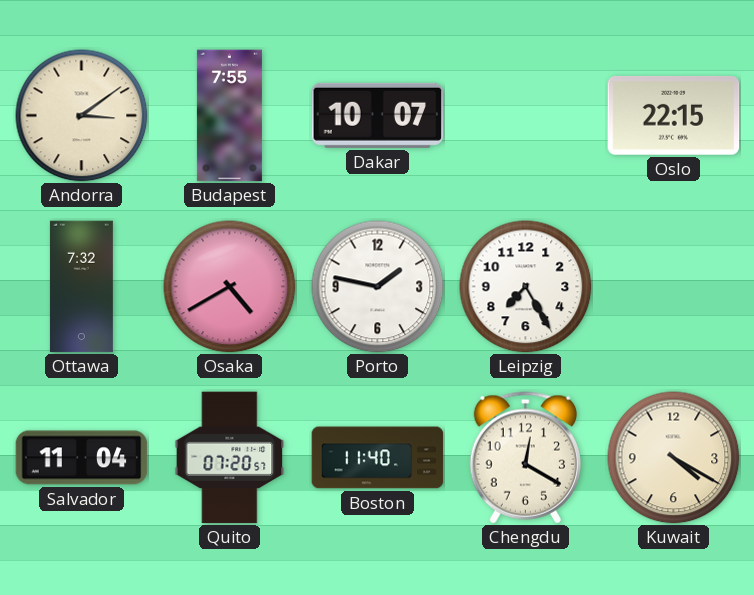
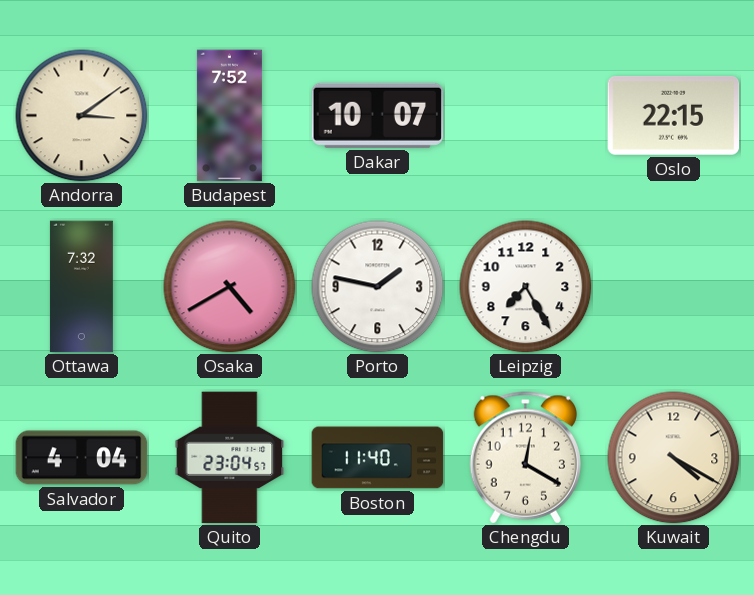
Budapest: 7:55 -> 7:52
Salvador: 11:04 -> 4:04
Quito: 07:20 -> 23:04
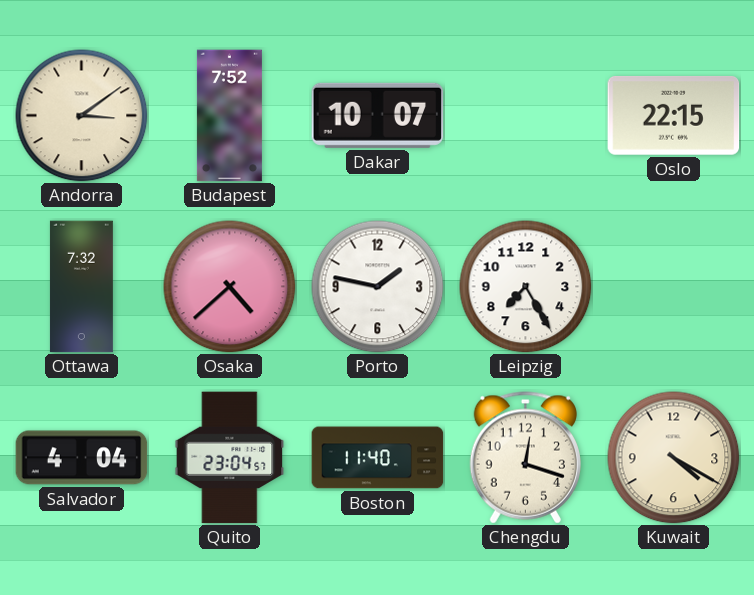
Osaka: 4:40 -> 4:38
Chengdu: 12:20 -> 12:18
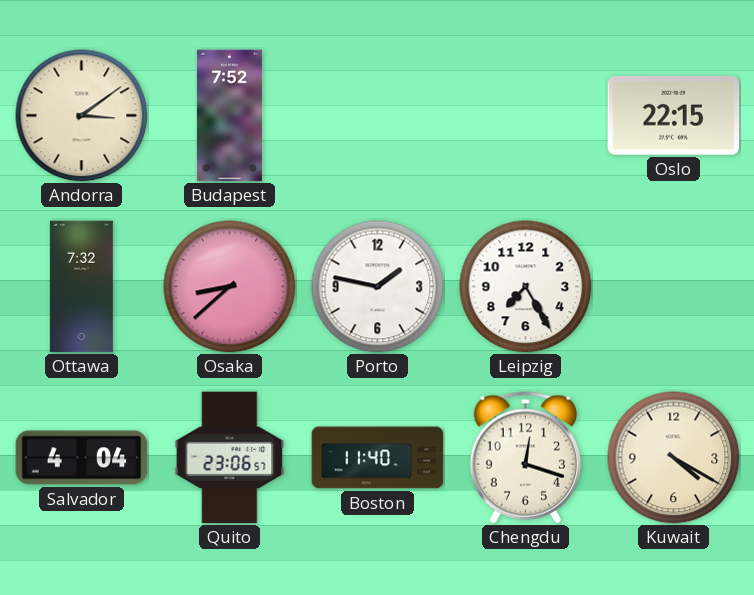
Dakar: 10:07 -> none
Osaka: 4:38 -> 8:38
Quito: 23:04 -> 23:06
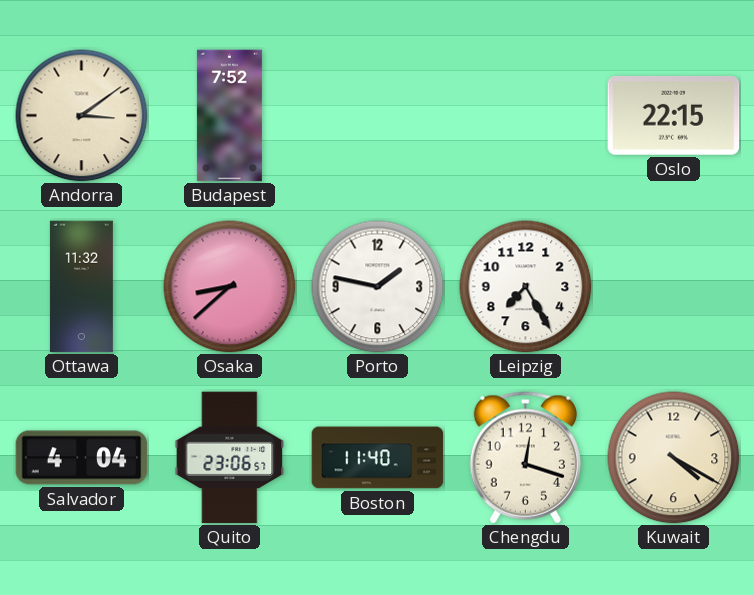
Ottawa: 7:32 -> 11:32
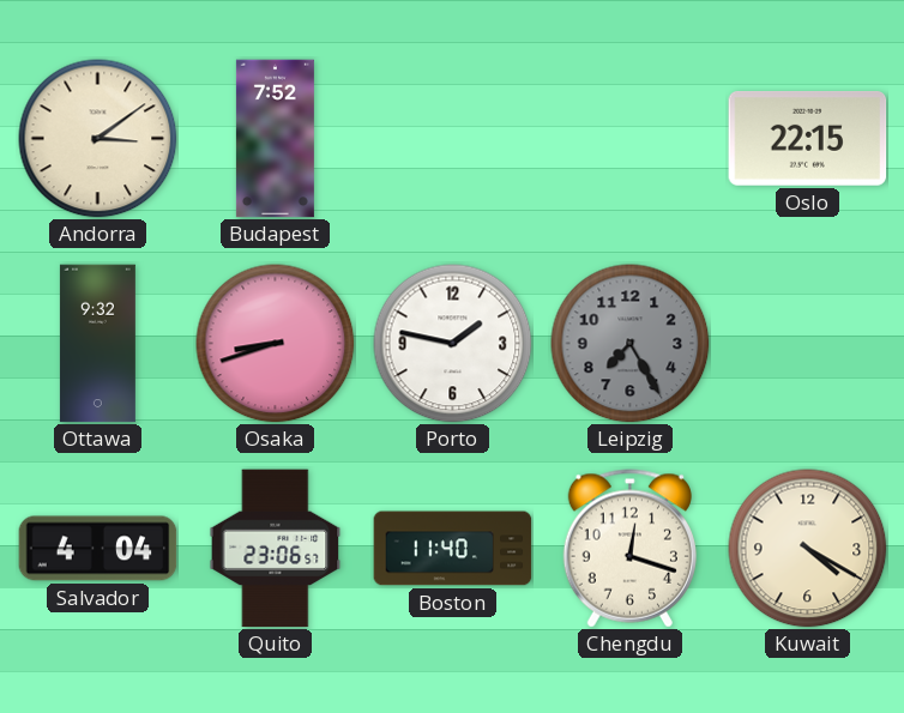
Ottawa: 11:32 -> 9:32
Osaka: 8:38 -> 8:42
Leipzig dial: white -> grey
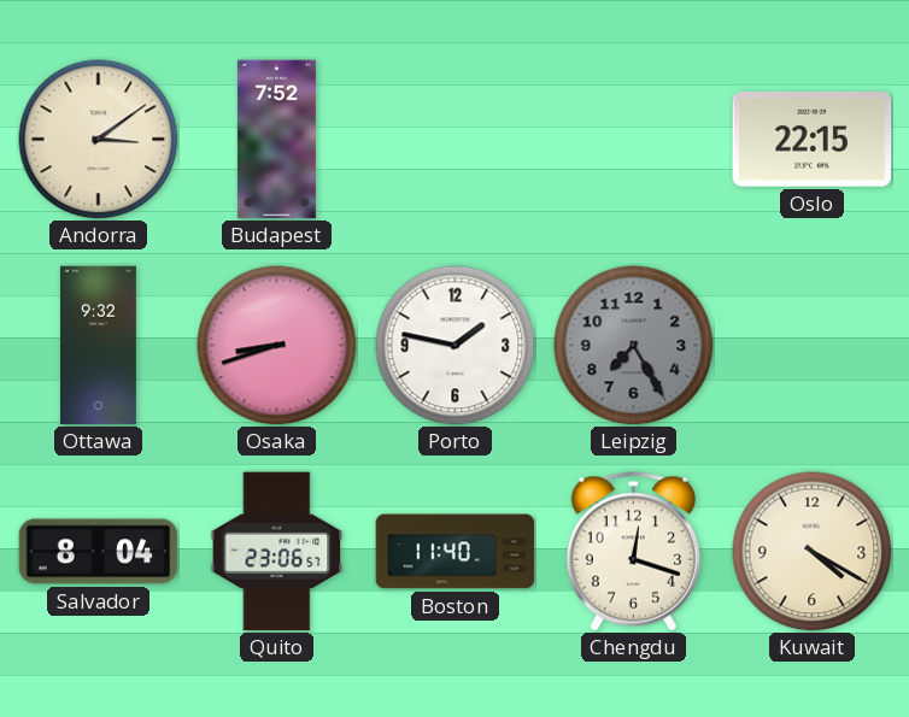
Salvador: 4:04 -> 8:04
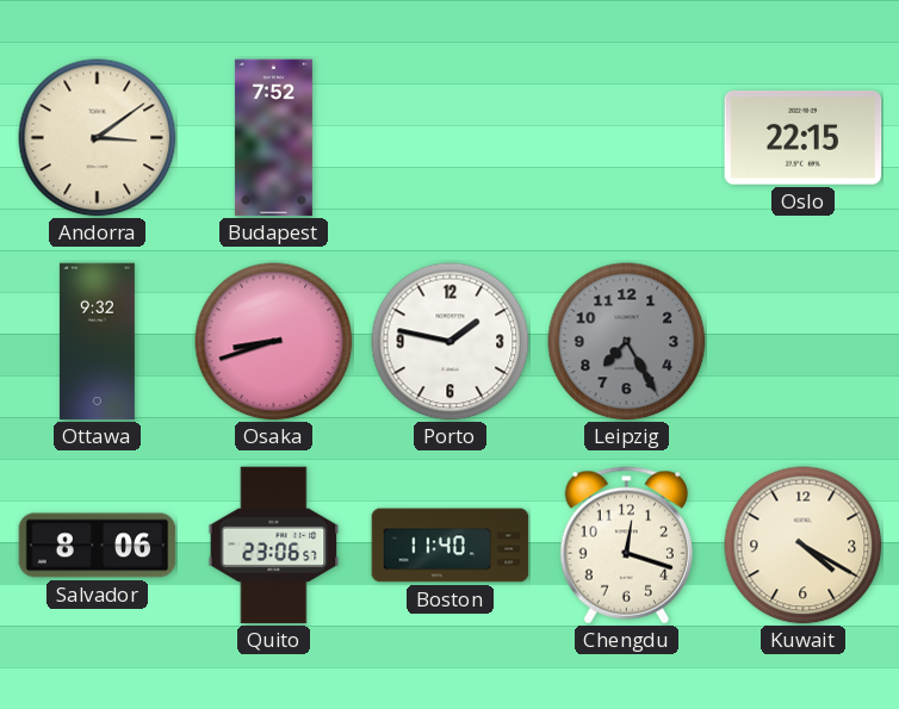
Salvador: 8:04 -> 8:06
